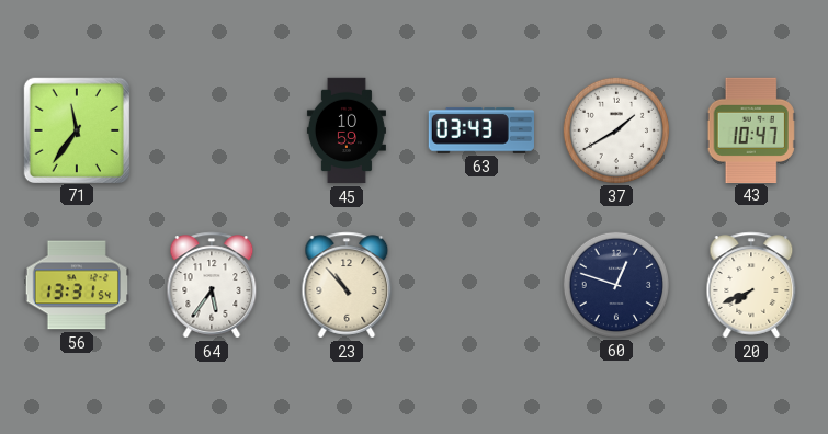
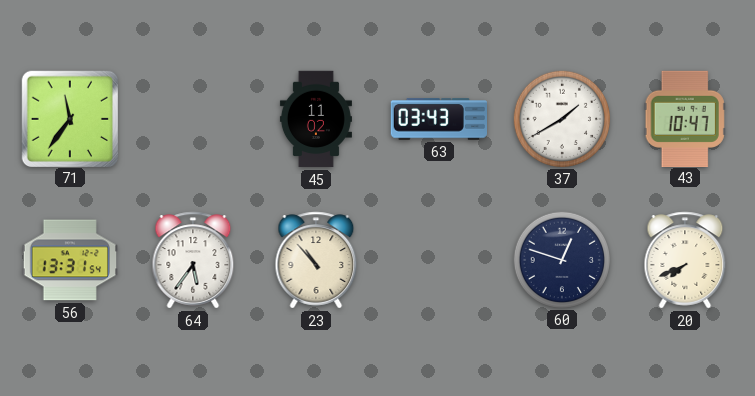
45: 10:59 -> 11:02
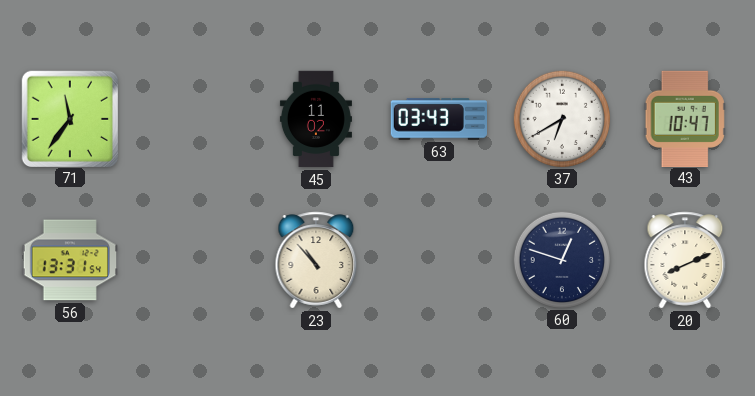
37: 1:40 -> 6:40
64: 5:36 -> none
20: 7:41 -> 8:11
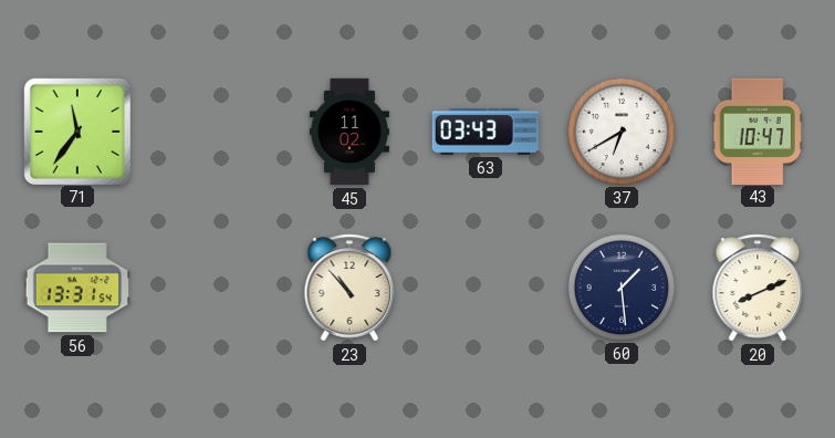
60: 12:48 -> 1:29
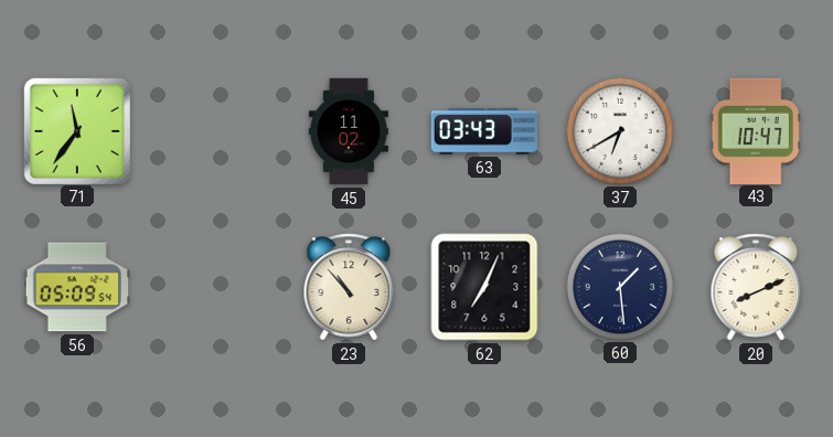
56: 13:31 -> 05:09
62: none -> 7:04
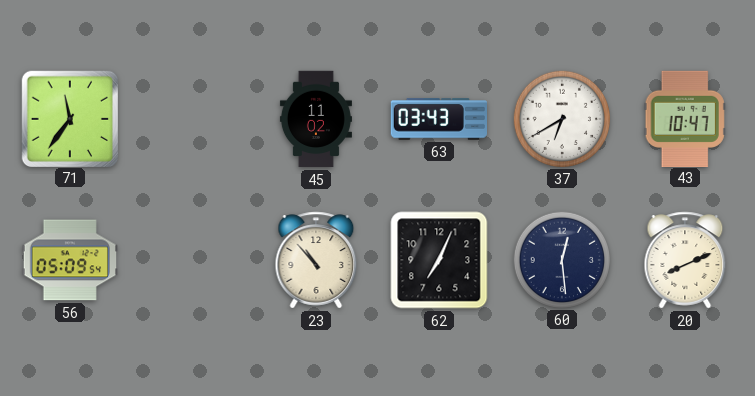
60: 1:29 -> 12:29
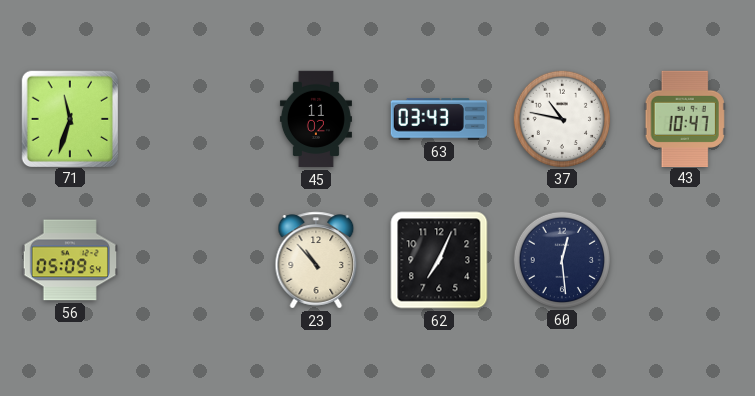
71: 11:36 -> 11:33
37: 6:40 -> 10:47
20: 8:11 -> none
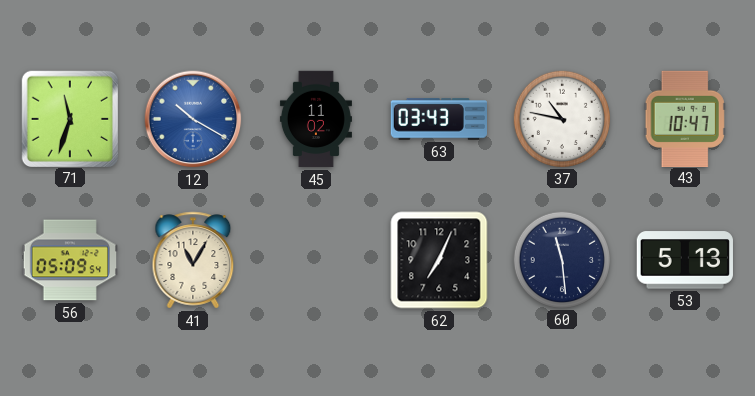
12: none -> 10:20
41: none -> 11:05
23: 10:53 -> none
60: 12:29 -> 11:29
53: none -> 5:13
